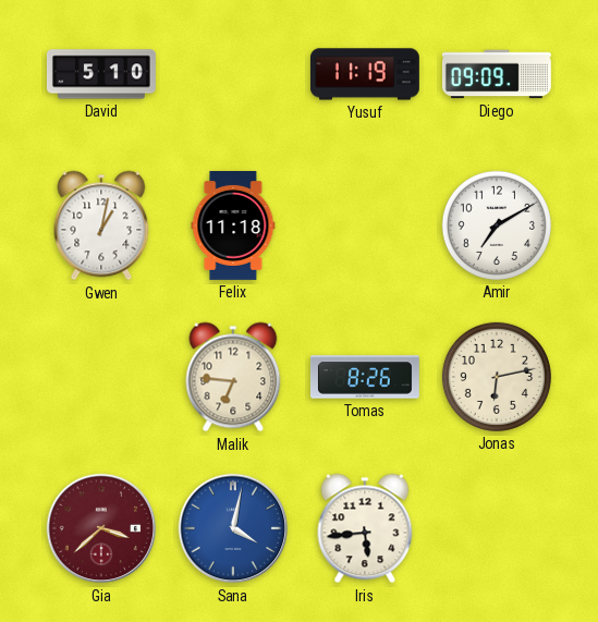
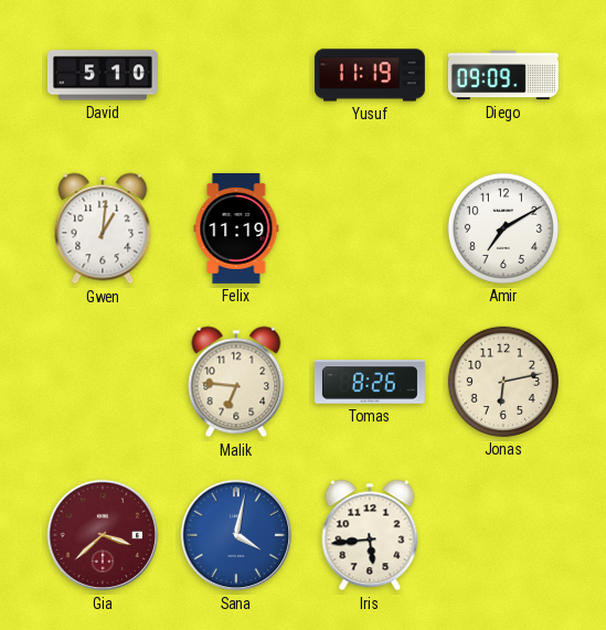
Gwen: 1:02 -> 1:01
Felix: 11:18 -> 11:19
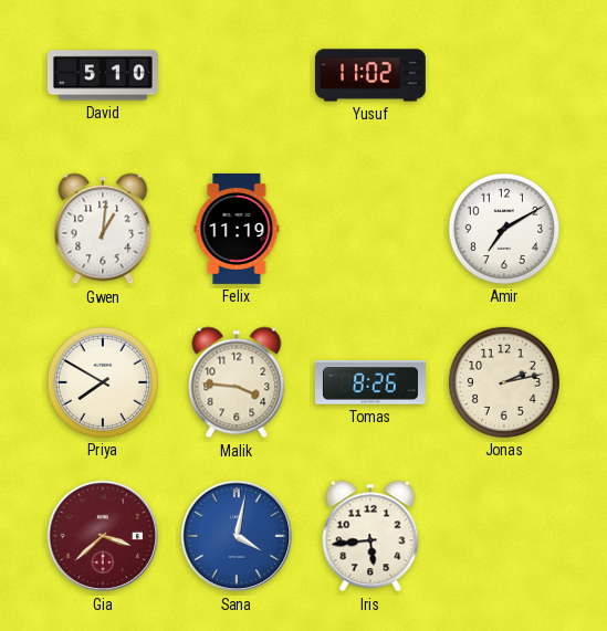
Yusuf: 11:19 -> 11:02
Diego: 09:09 -> none
Priya: none -> 7:50
Malik: 6:46 -> 3:46
Jonas: 6:13 -> 2:13
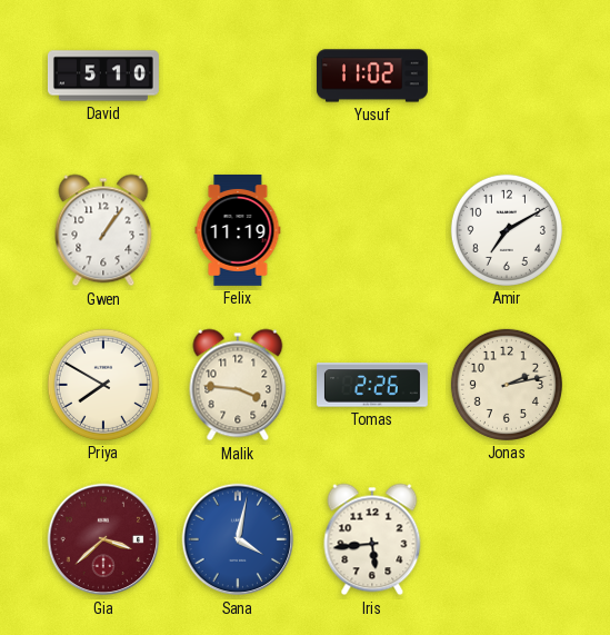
Gwen: 1:01 -> 1:06
Tomas: 8:26 -> 2:26
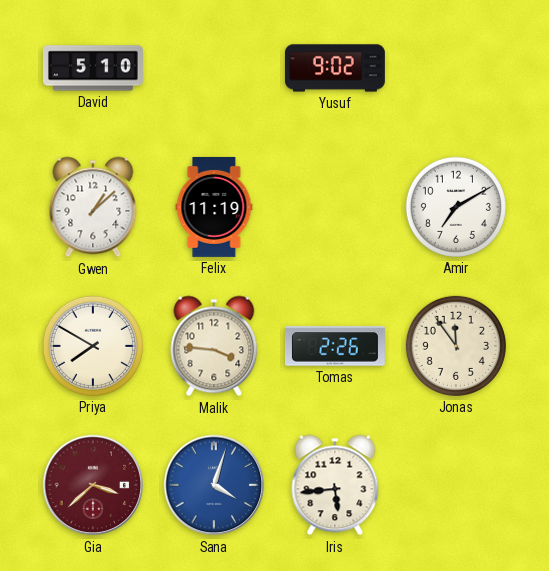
Yusuf: 11:02 -> 9:02
Gwen: 1:06 -> 1:08
Jonas: 2:13 -> 11:54
Sana: 4:02 -> 4:03
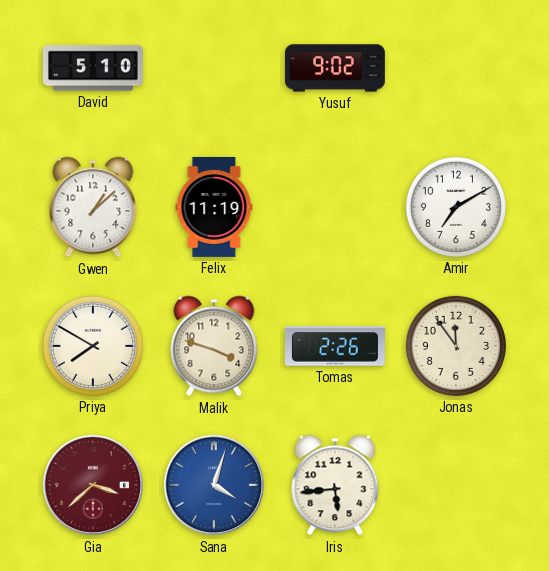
Malik: 3:46 -> 3:48
